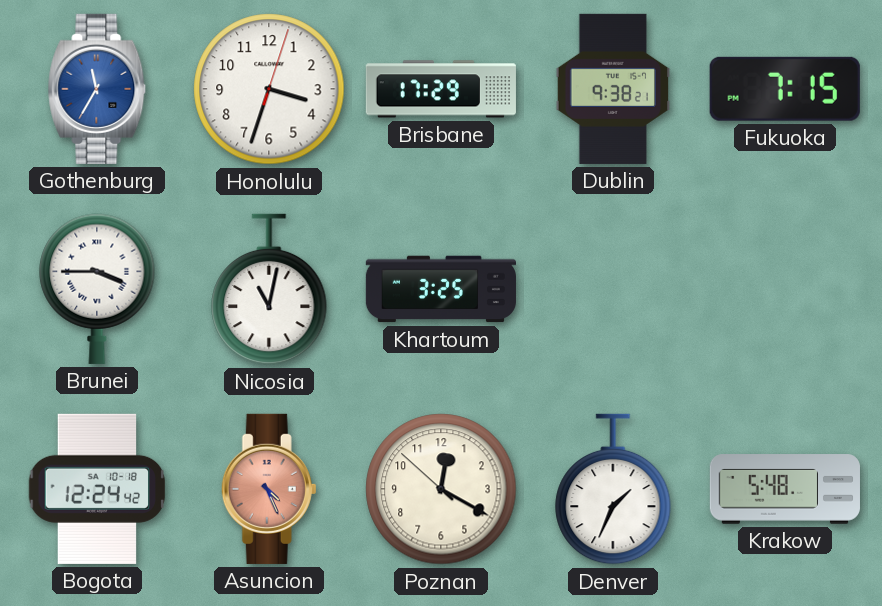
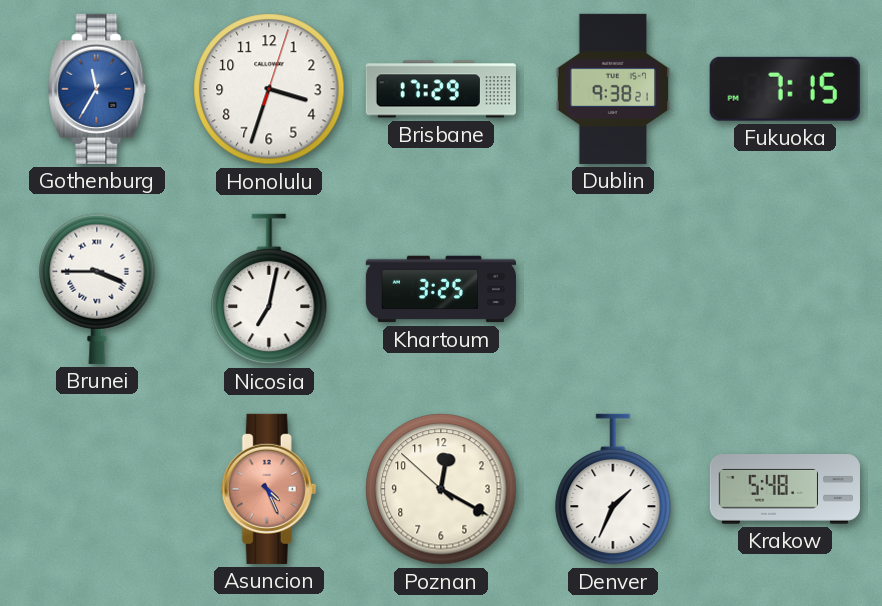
Nicosia: 11:02 -> 7:02
Bogota: 12:24 -> none
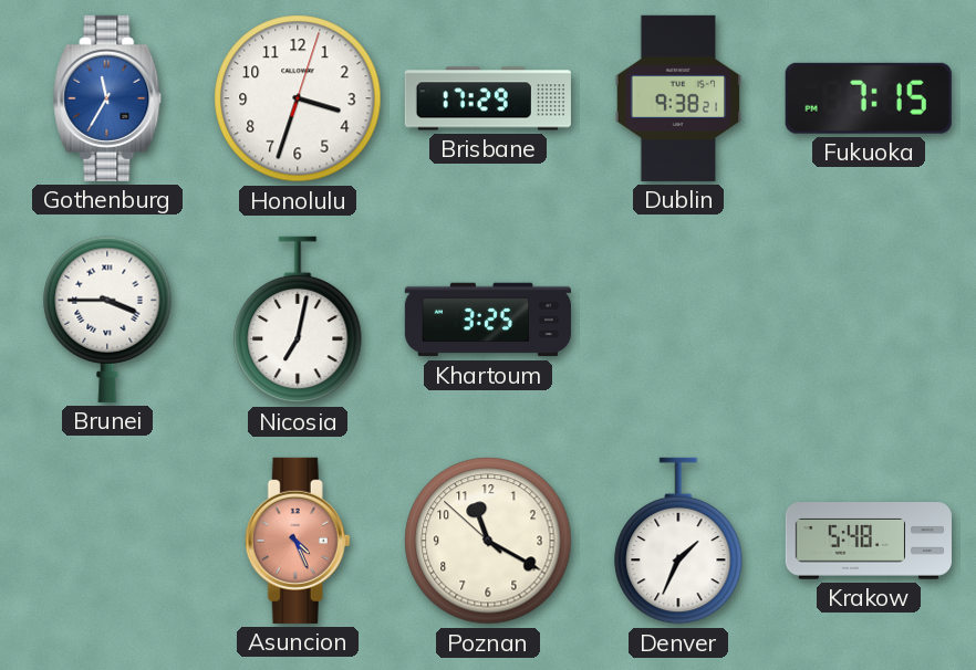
Poznan: 12:19 -> 11:19
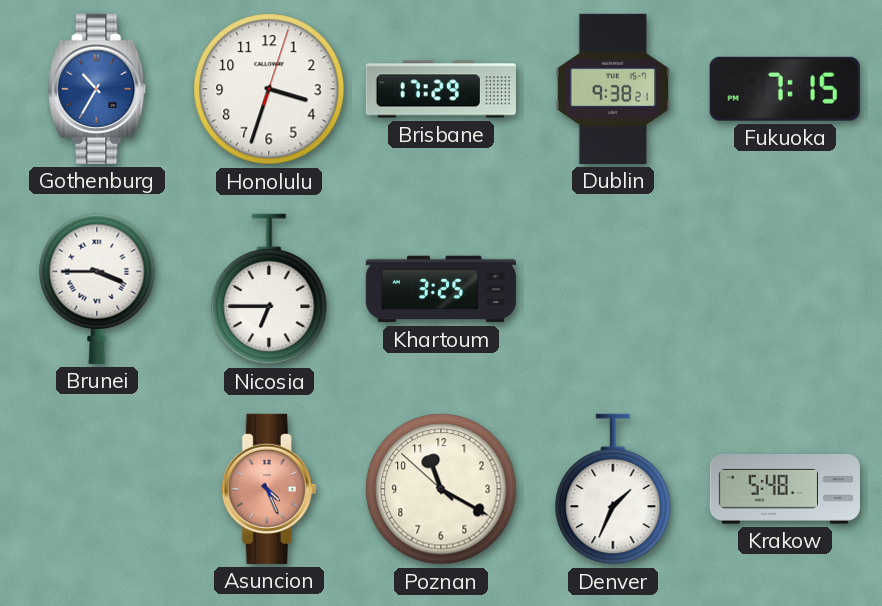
Gothenburg: 11:35 -> 10:35
Nicosia: 7:02 -> 6:45
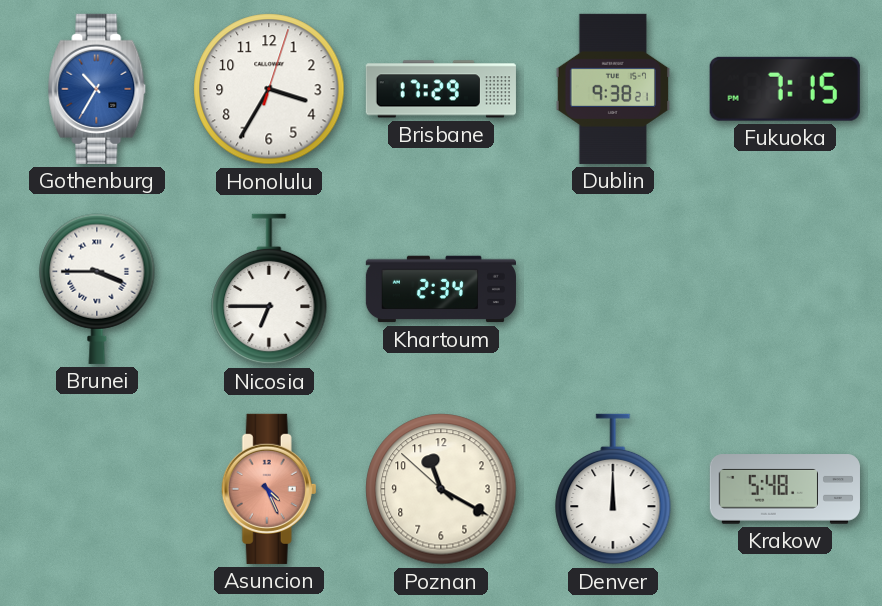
Honolulu: 3:33 -> 3:35
Khartoum: 3:25 -> 2:34
Denver: 1:34 -> 12:00
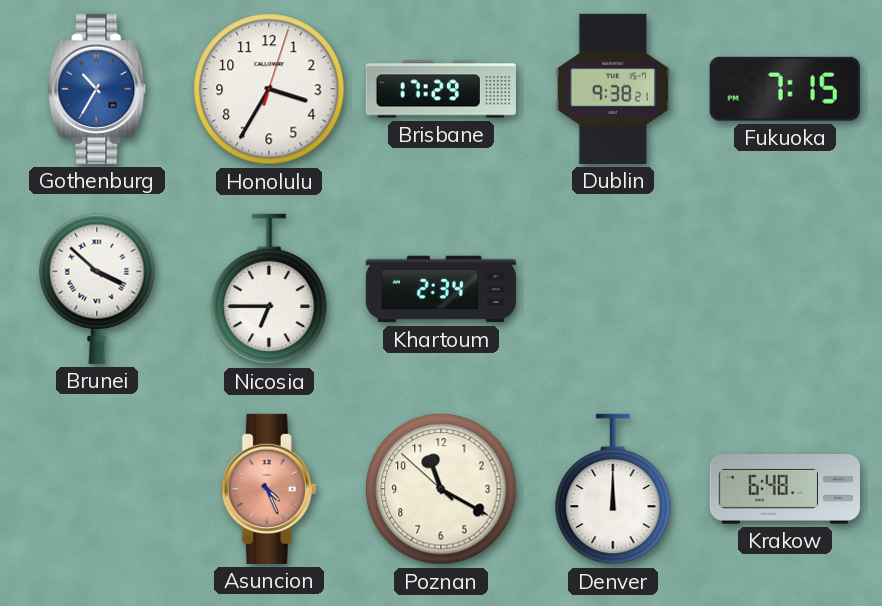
Brunei: 3:45 -> 3:52
Krakow: 5:48 -> 6:48
